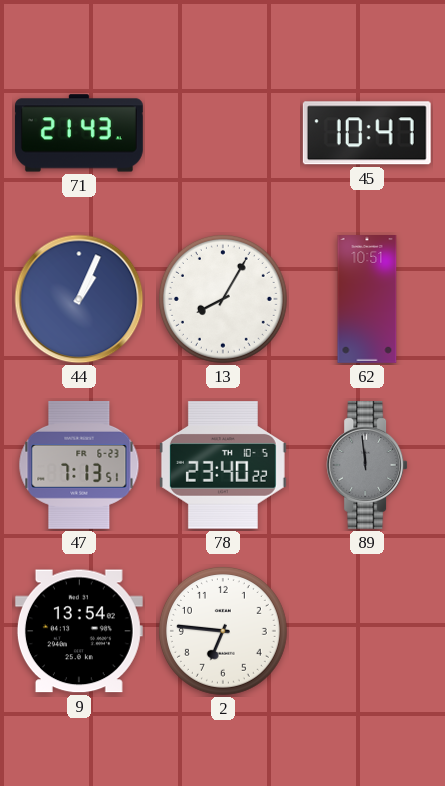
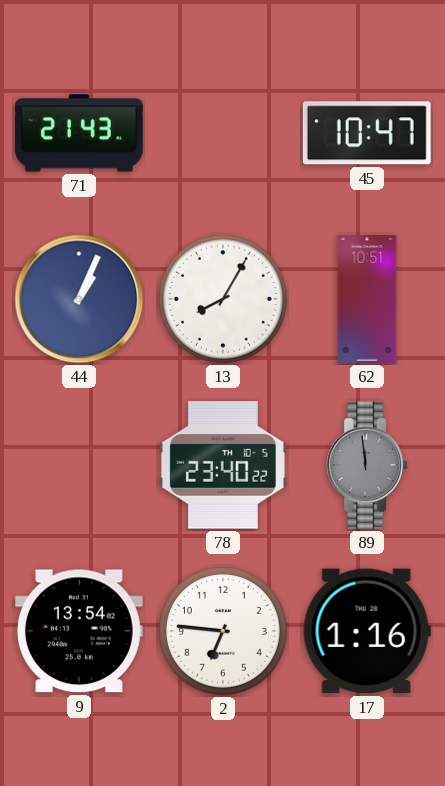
47: 7:13 -> none
17: none -> 1:16
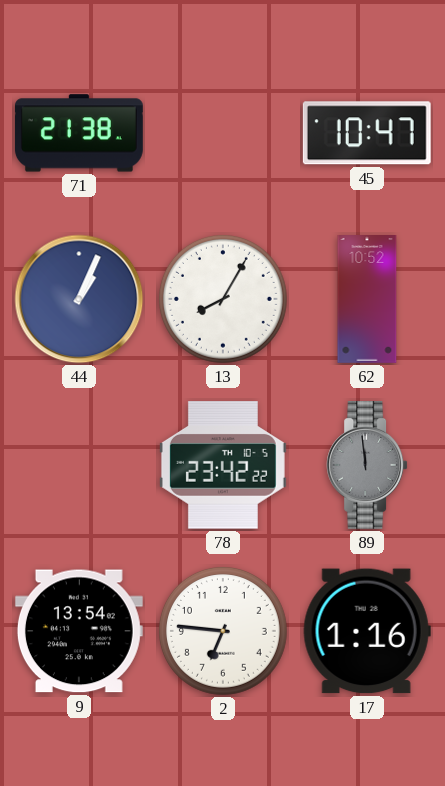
71: 21:43 -> 21:38
62: 10:51 -> 10:52
78: 23:40 -> 23:42
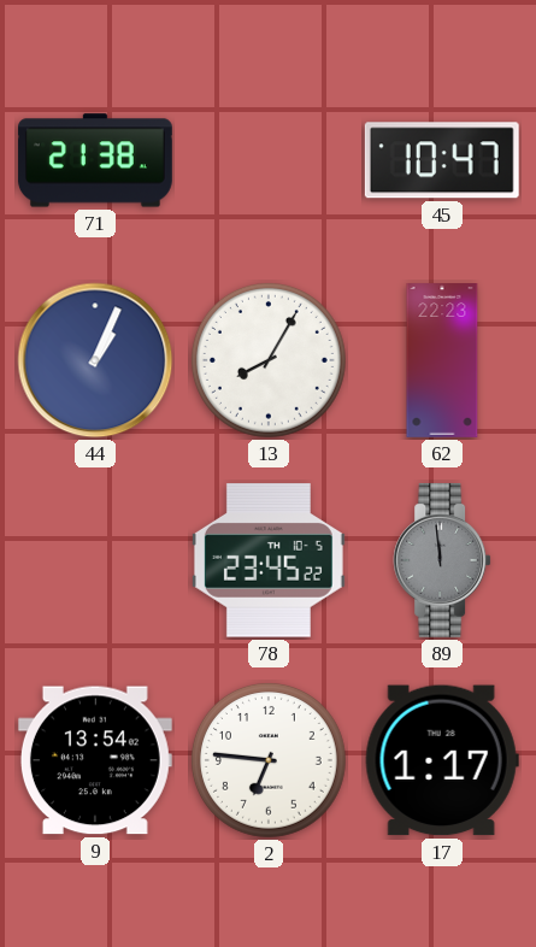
62: 10:52 -> 22:23
78: 23:42 -> 23:45
17: 1:16 -> 1:17
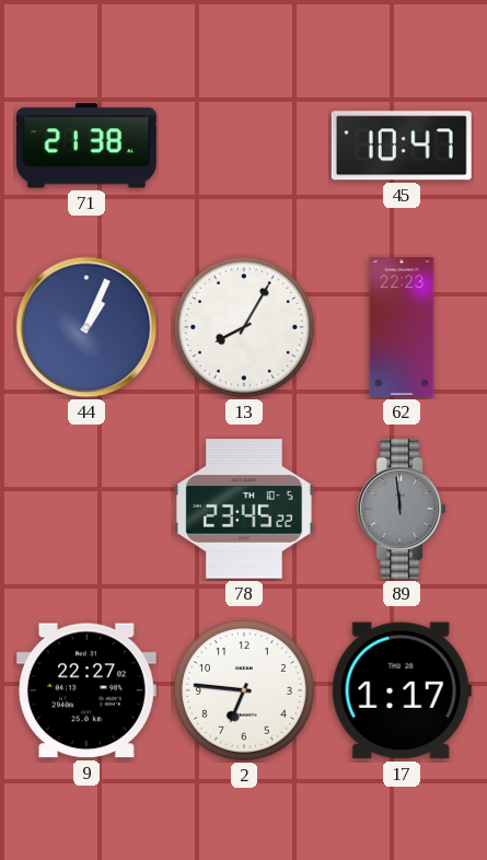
9: 13:54 -> 22:27
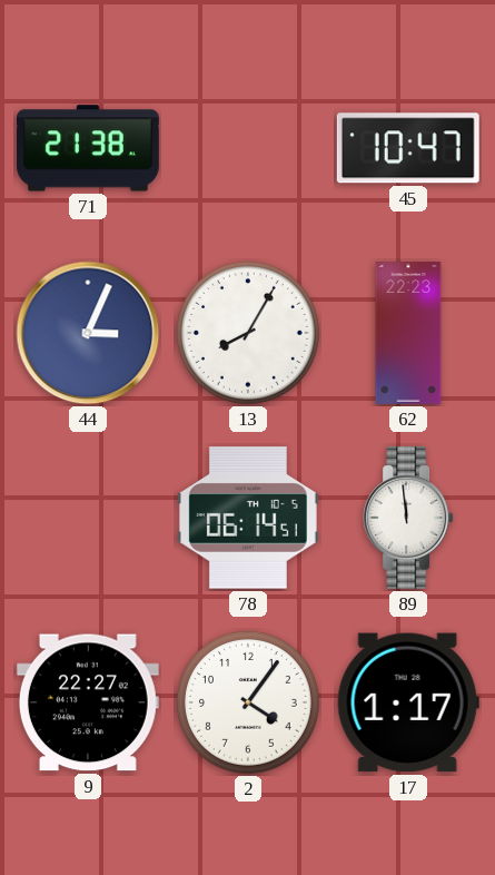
44: 1:04 -> 3:04
78: 23:45 -> 06:14
89 dial: grey -> white
2: 6:46 -> 4:06
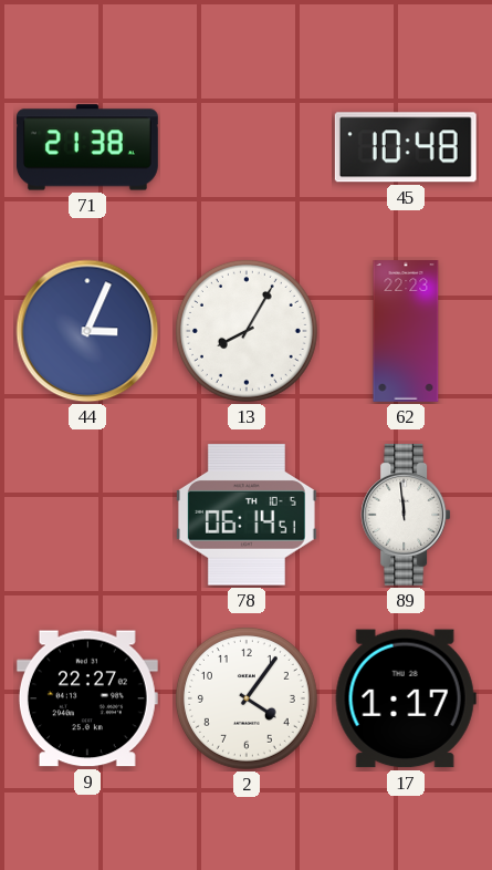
45: 10:47 -> 10:48
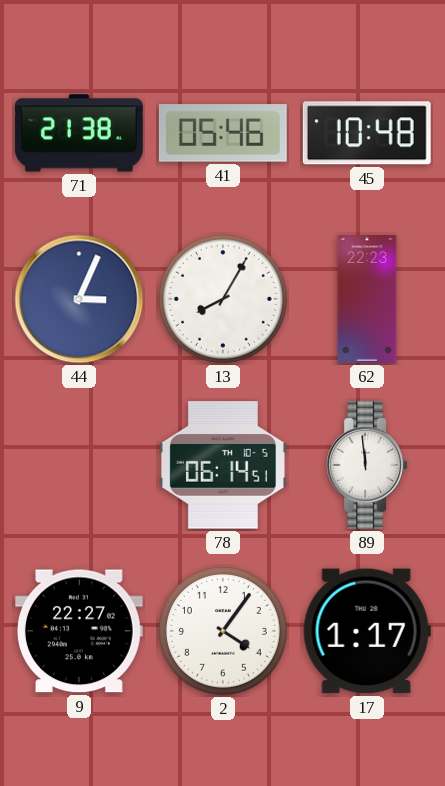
41: none -> 05:46
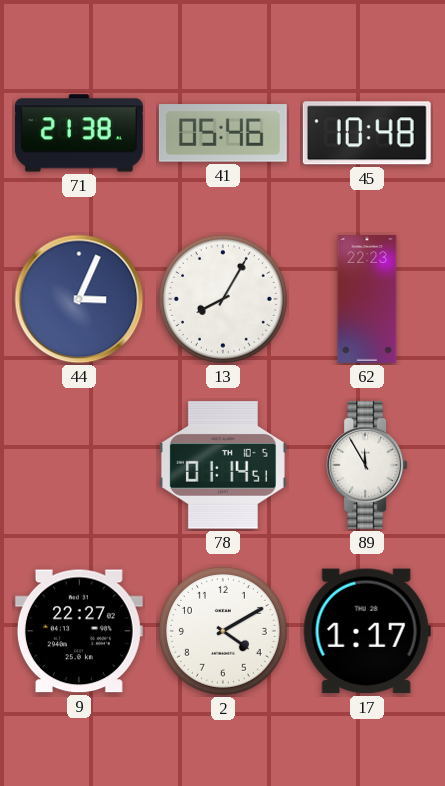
78: 06:14 -> 01:14
89: 11:59 -> 11:55
2: 4:06 -> 4:10
